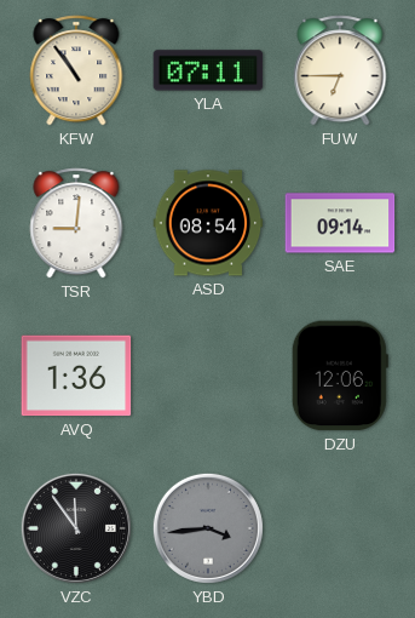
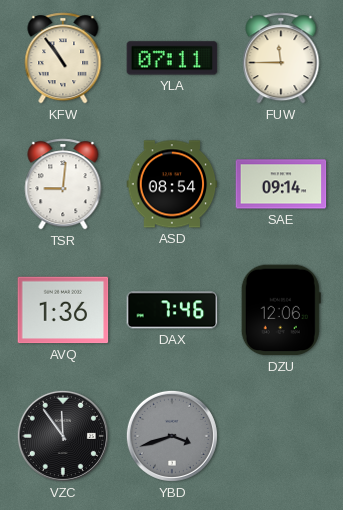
FUW: 6:45 -> 11:45
DAX: none -> 7:46
YBD: 3:44 -> 3:42
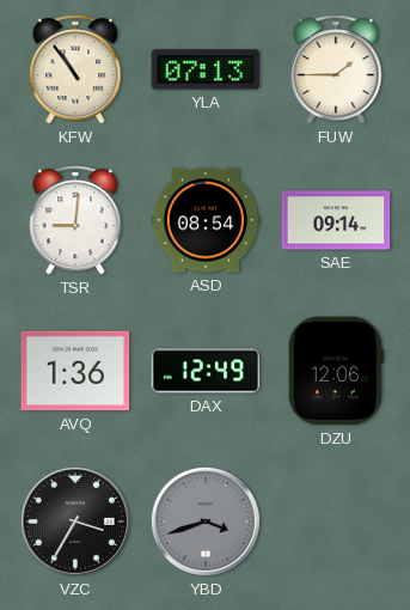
YLA: 07:11 -> 07:13
FUW: 11:45 -> 1:45
DAX: 7:46 -> 12:49
VZC: 11:54 -> 3:35
